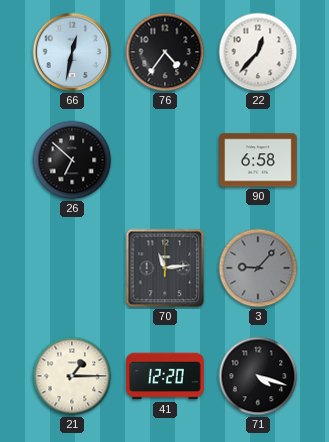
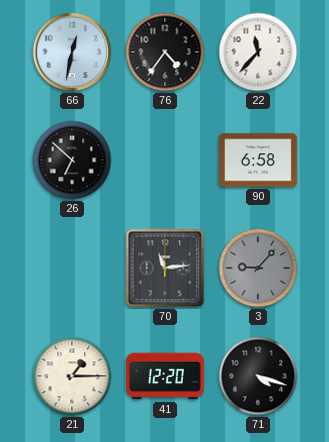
22: 12:37 -> 11:37
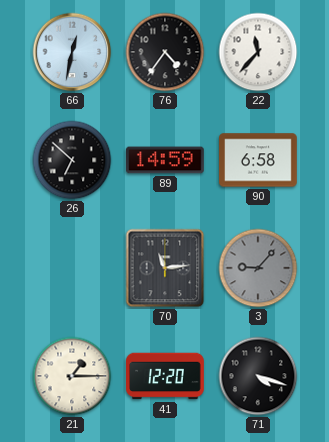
89: none -> 14:59
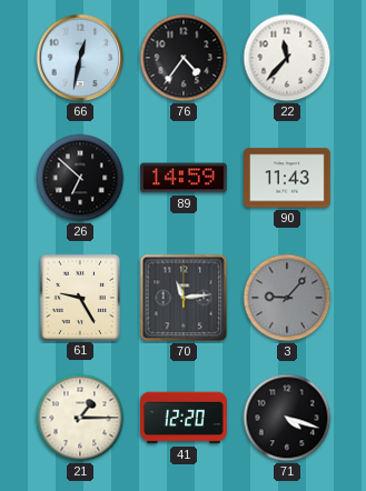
90: 6:58 -> 11:43
61: none -> 9:25
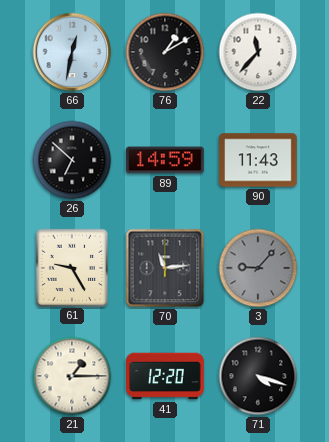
76: 4:36 -> 1:10
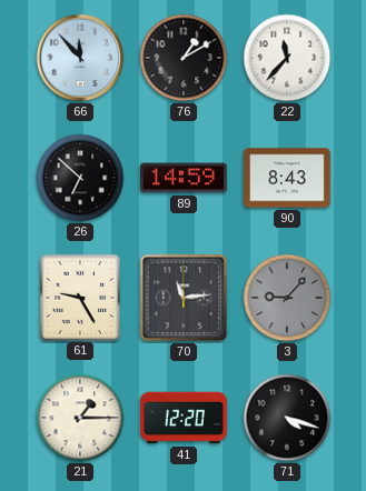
66: 12:32 -> 11:53
90: 11:43 -> 8:43
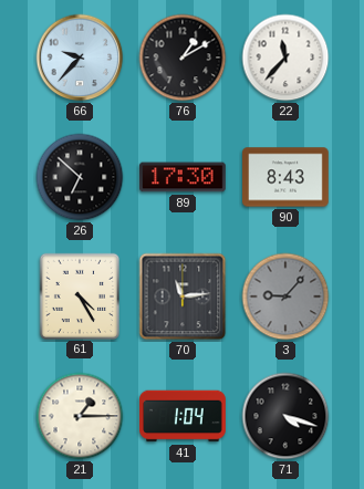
66: 11:53 -> 9:37
89: 14:59 -> 17:30
61: 9:25 -> 4:25
41: 12:20 -> 1:04
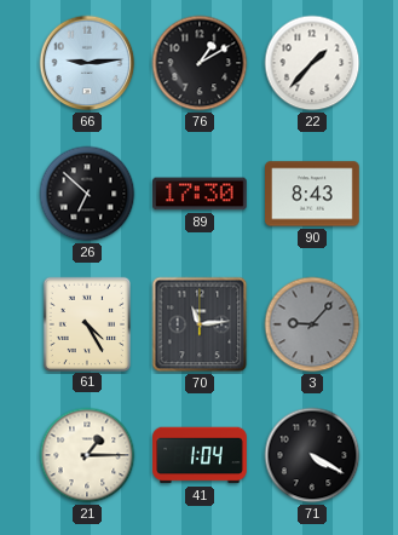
66: 9:37 -> 9:14
22: 11:37 -> 1:37
71: 4:18 -> 4:20
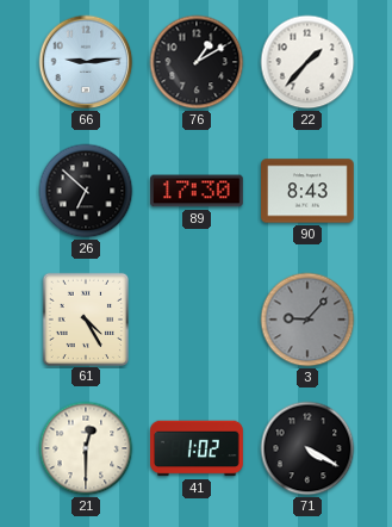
70: 11:14 -> none
21: 1:15 -> 12:30
41: 1:04 -> 1:02
